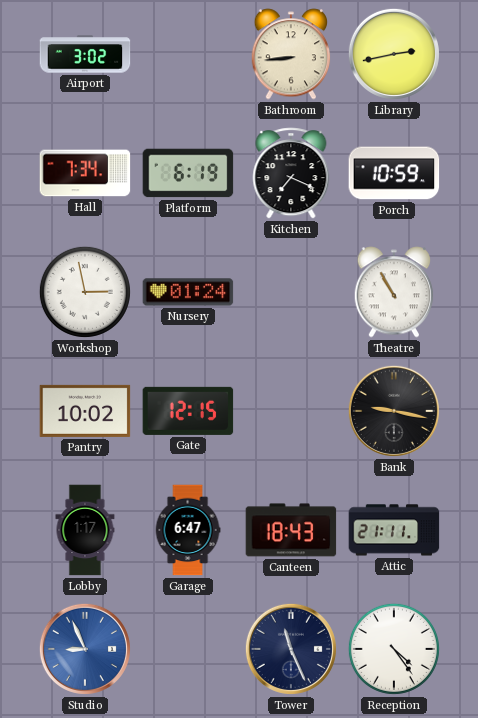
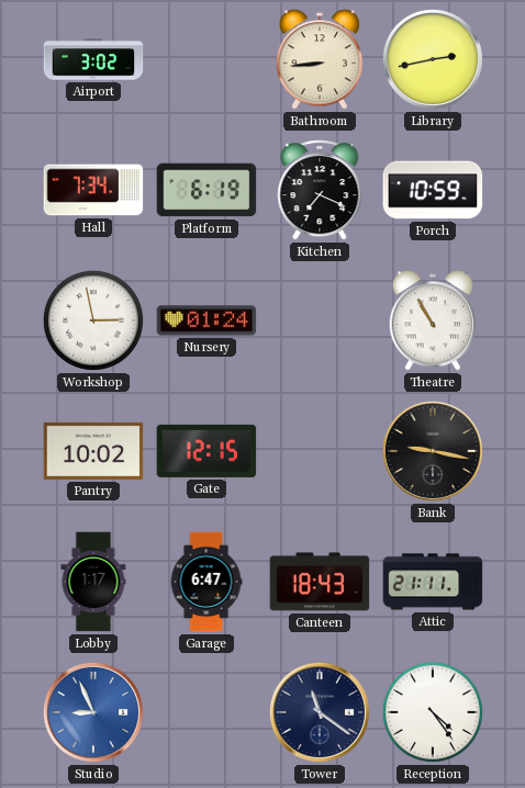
Tower: 11:26 -> 11:21
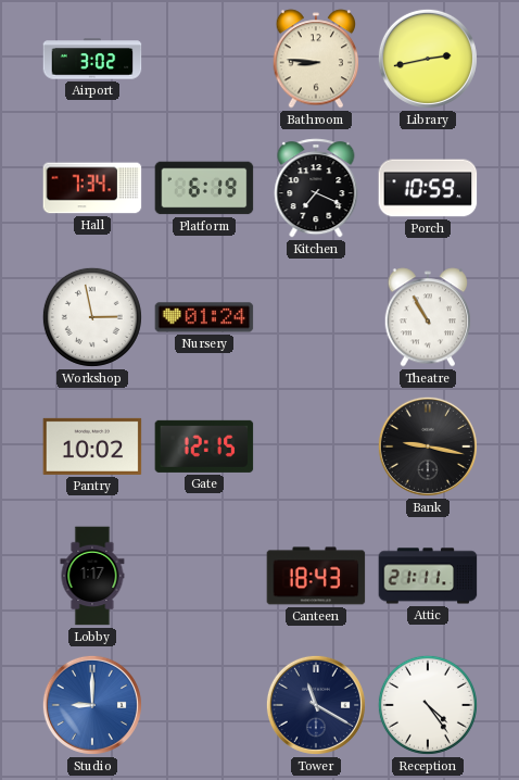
Bathroom: 8:44 -> 8:46
Garage: 6:47 -> none
Studio: 8:56 -> 9:00
Tower: 11:21 -> 11:20
